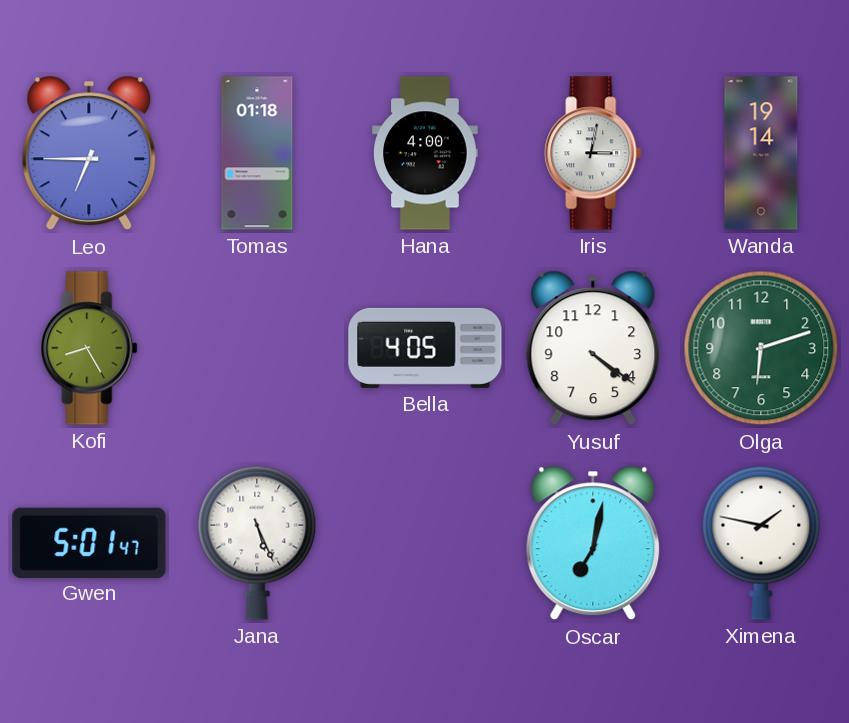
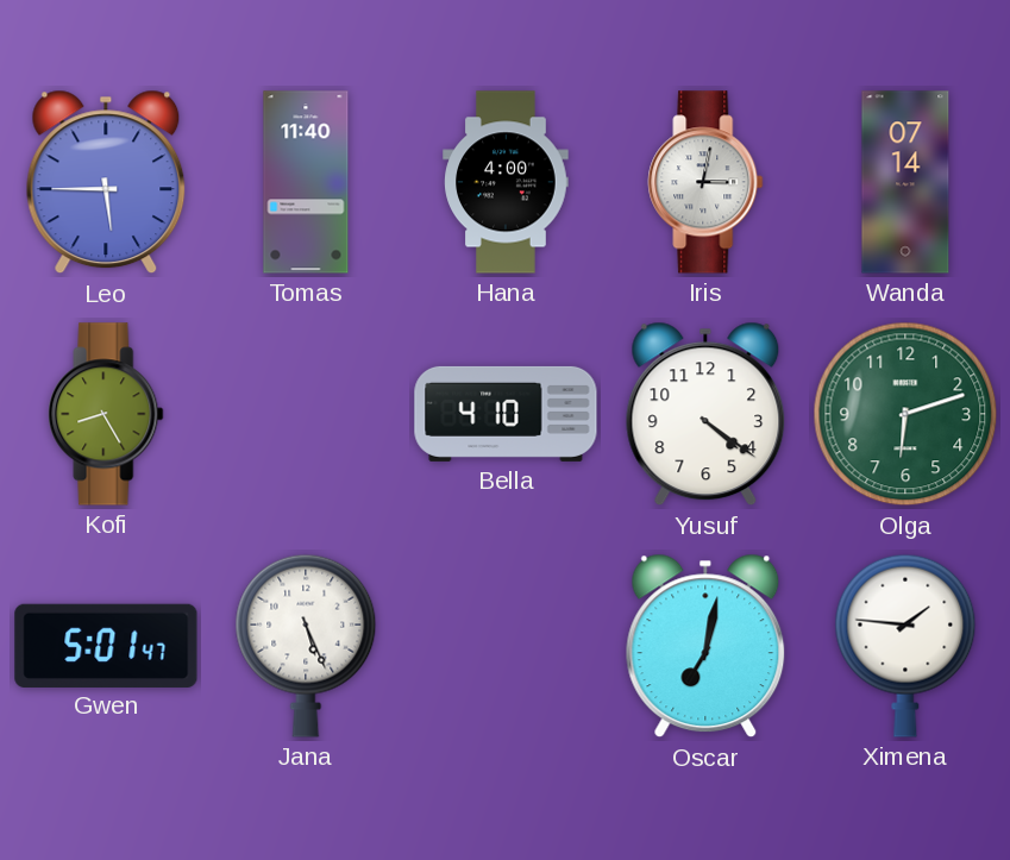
Leo: 6:45 -> 5:45
Tomas: 01:18 -> 11:40
Wanda: 19:14 -> 07:14
Bella: 4:05 -> 4:10
Ximena: 1:47 -> 1:46
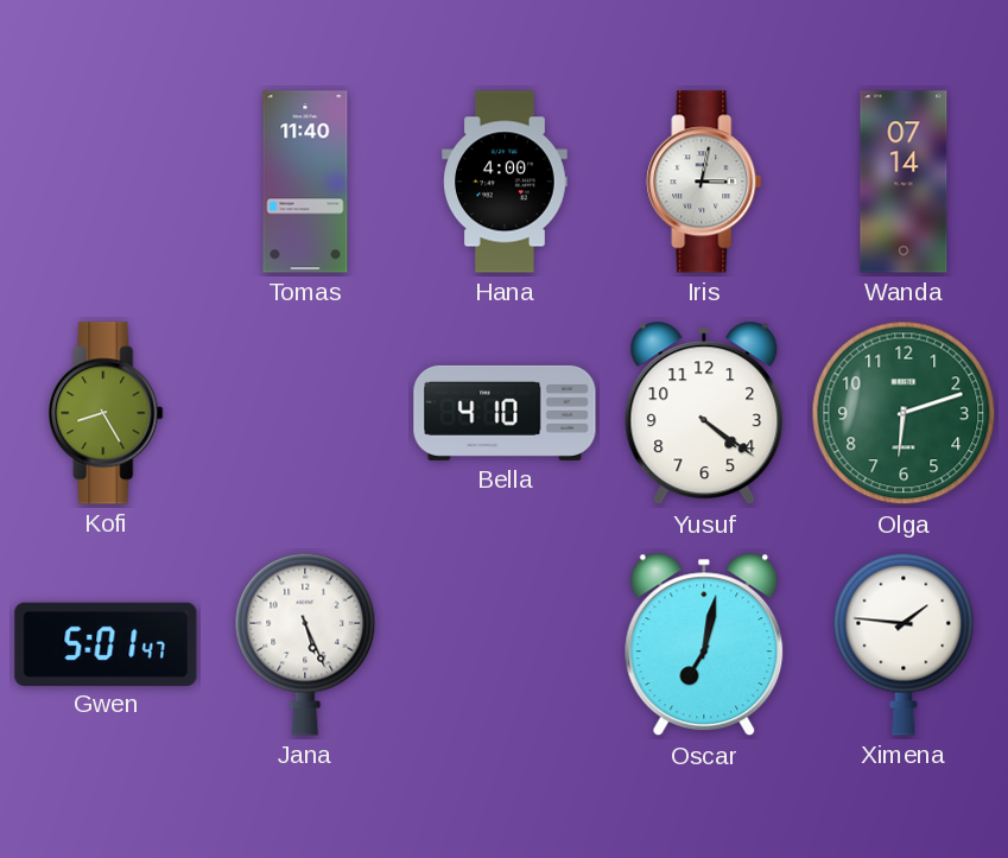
Leo: 5:45 -> none
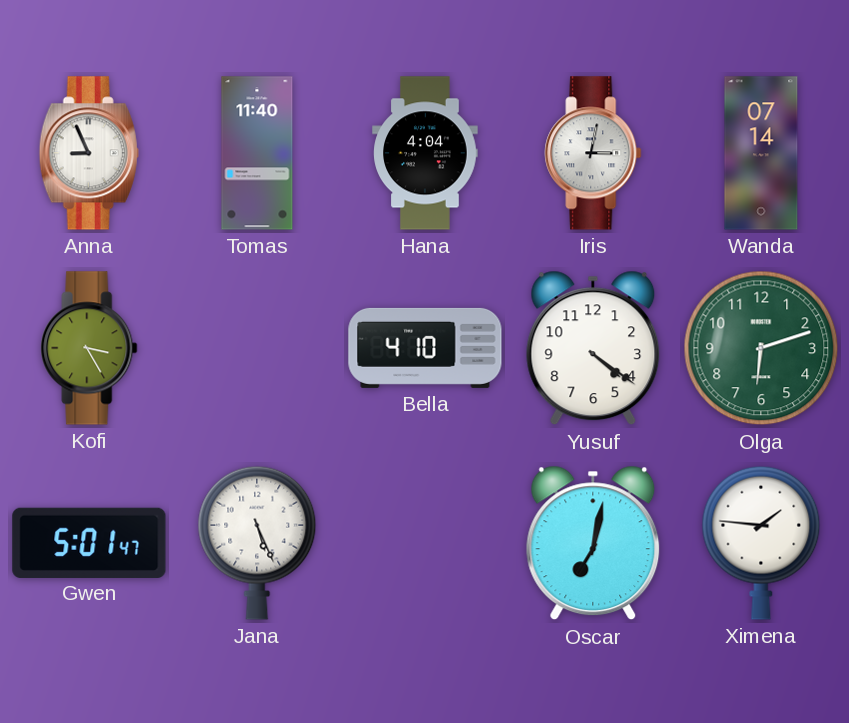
Anna: none -> 8:56
Hana: 4:00 -> 4:04
Kofi: 8:25 -> 3:25
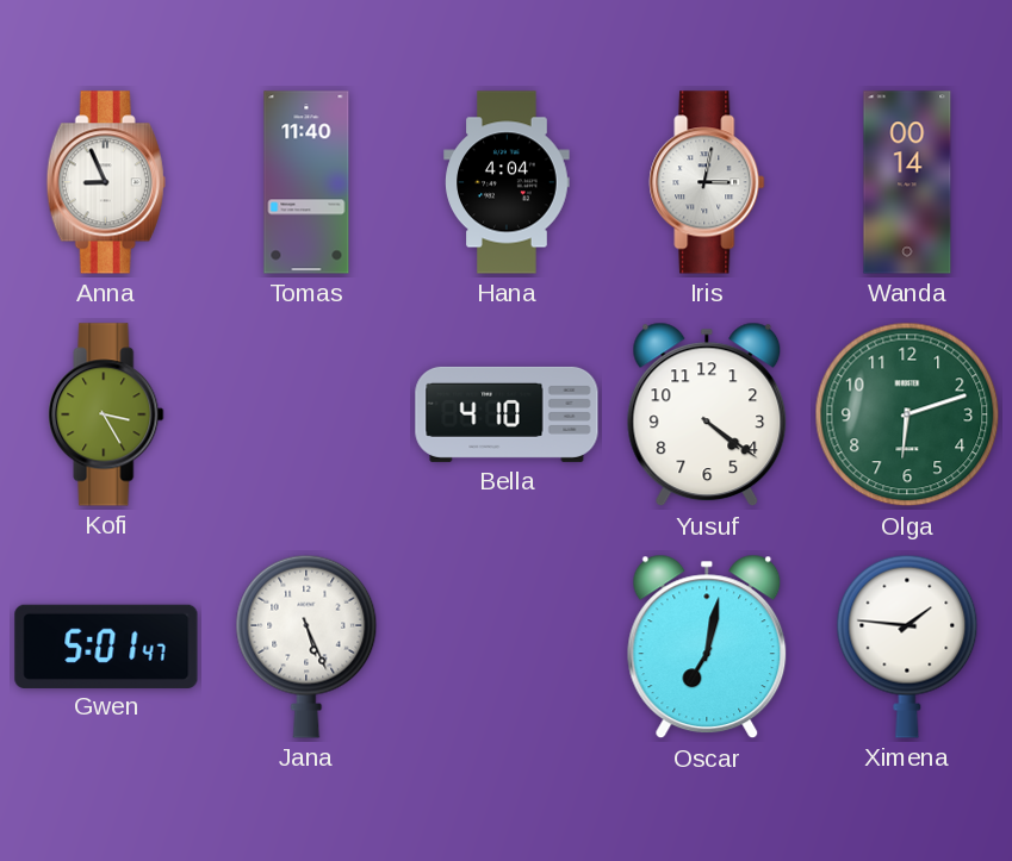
Wanda: 07:14 -> 00:14
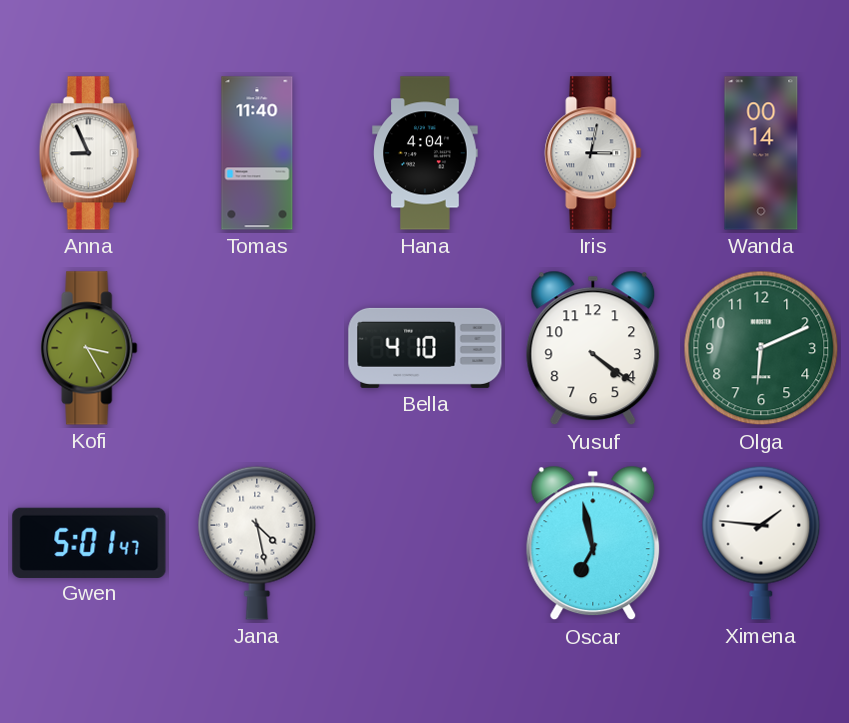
Olga: 6:12 -> 6:11
Jana: 5:26 -> 4:28
Oscar: 7:02 -> 6:58
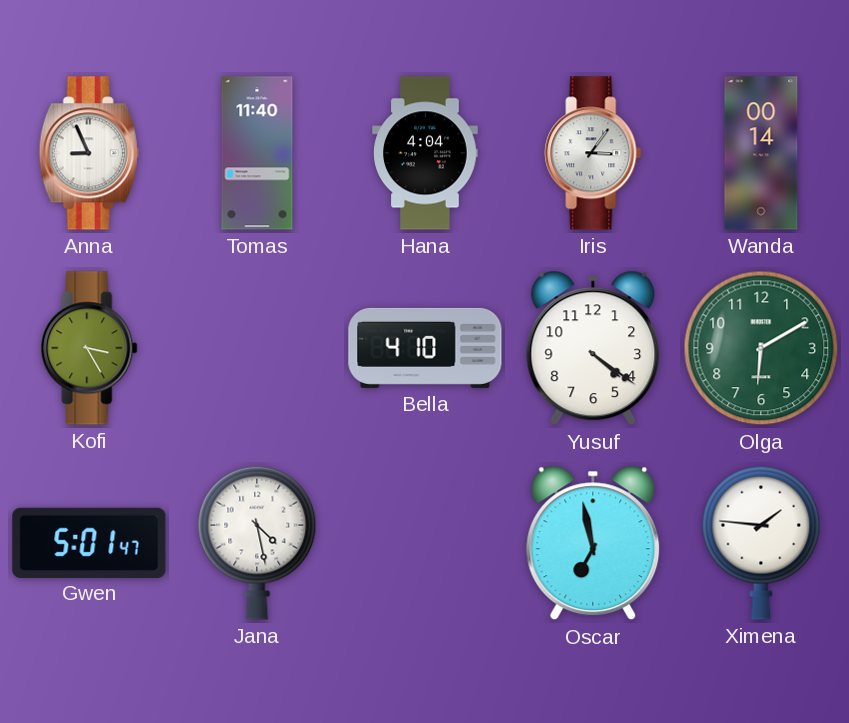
Iris: 3:02 -> 3:06
Olga: 6:11 -> 6:10
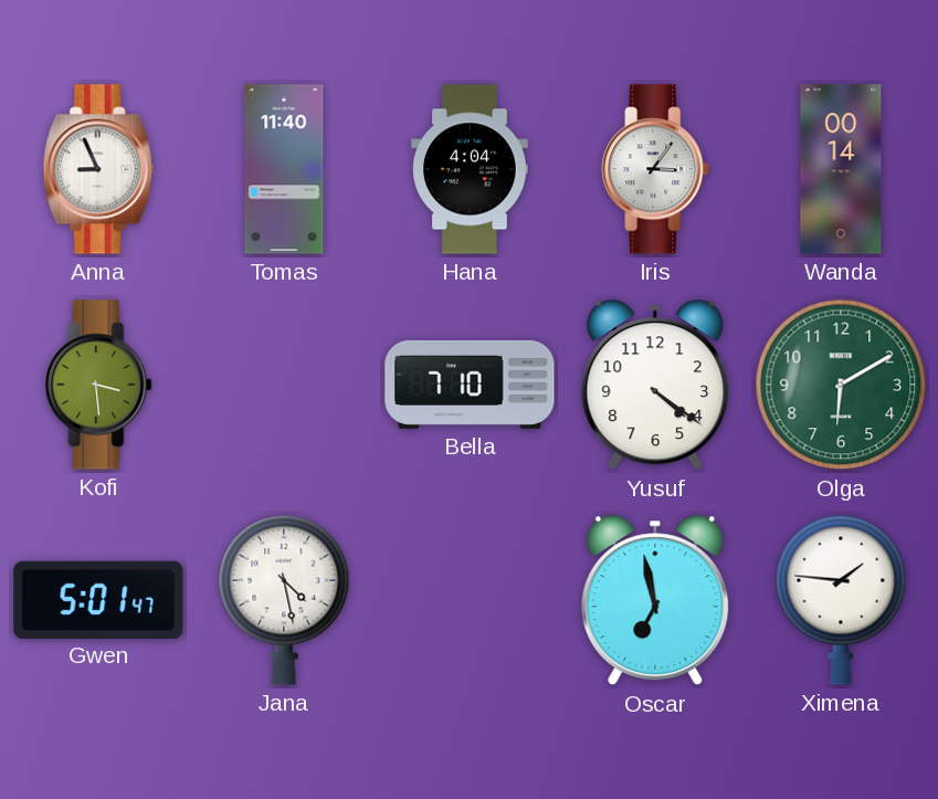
Kofi: 3:25 -> 3:29
Bella: 4:10 -> 7:10
